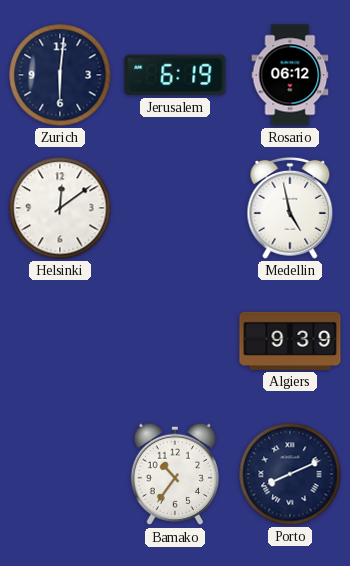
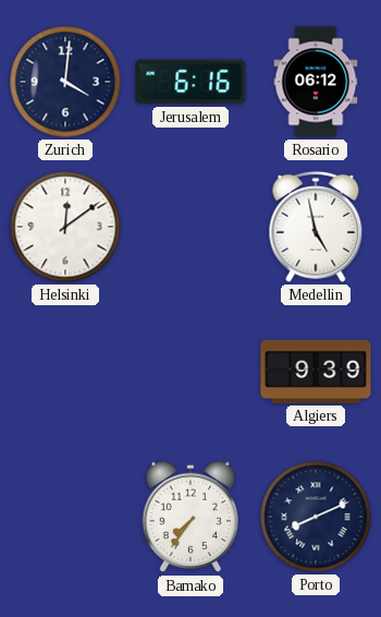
Zurich: 6:01 -> 4:01
Jerusalem: 6:19 -> 6:16
Bamako: 10:36 -> 7:36
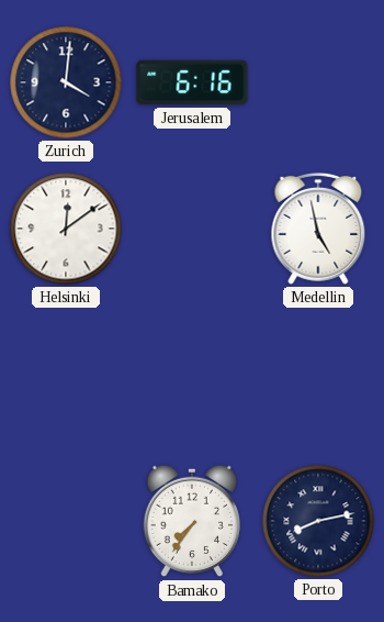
Rosario: 06:12 -> none
Algiers: 9:39 -> none
Porto: 8:11 -> 8:13
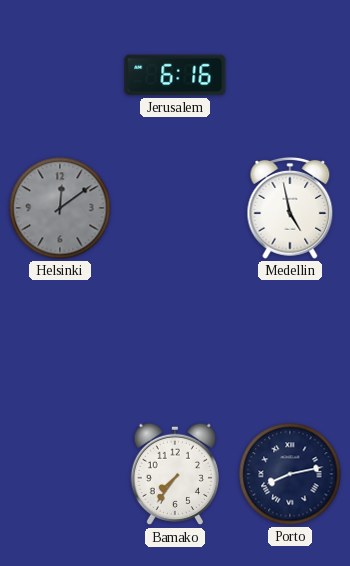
Zurich: 4:01 -> none
Helsinki dial: white -> grey
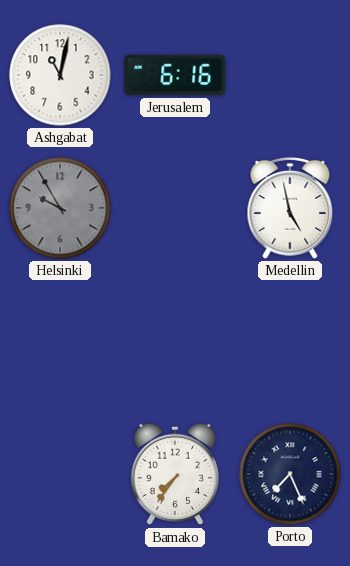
Ashgabat: none -> 11:02
Helsinki: 12:09 -> 9:55
Porto: 8:13 -> 7:26
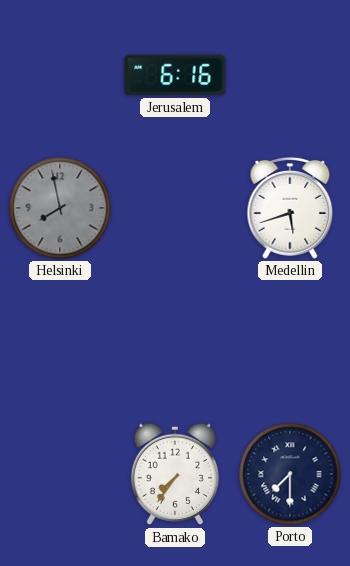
Ashgabat: 11:02 -> none
Helsinki: 9:55 -> 7:58
Medellin: 4:58 -> 5:42
Porto: 7:26 -> 7:30
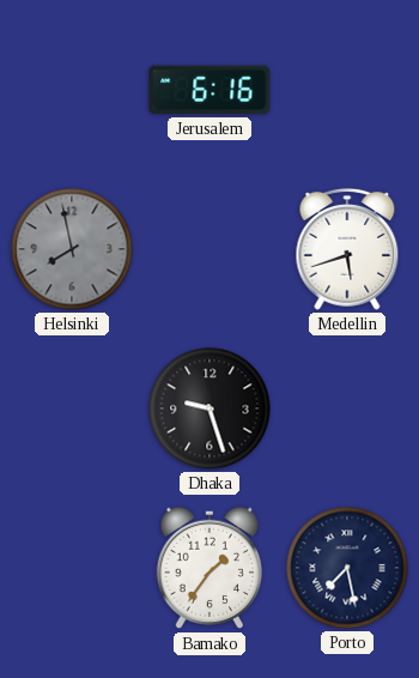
Dhaka: none -> 9:27
Bamako: 7:36 -> 1:36
Porto: 7:30 -> 7:28
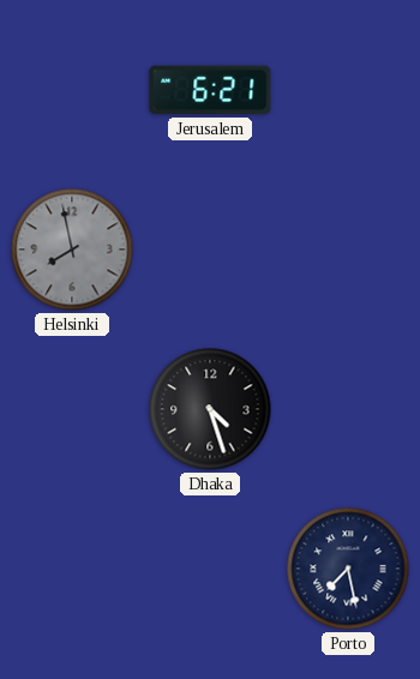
Jerusalem: 6:16 -> 6:21
Medellin: 5:42 -> none
Dhaka: 9:27 -> 4:27
Bamako: 1:36 -> none
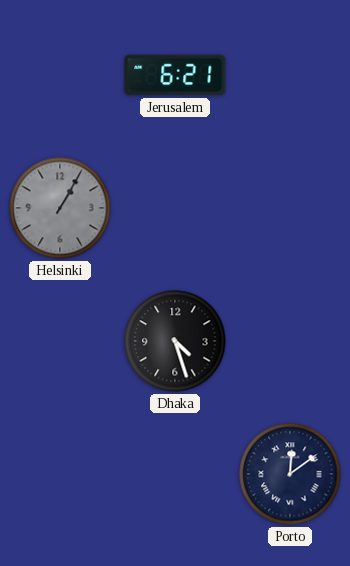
Helsinki: 7:58 -> 1:05
Porto: 7:28 -> 12:09
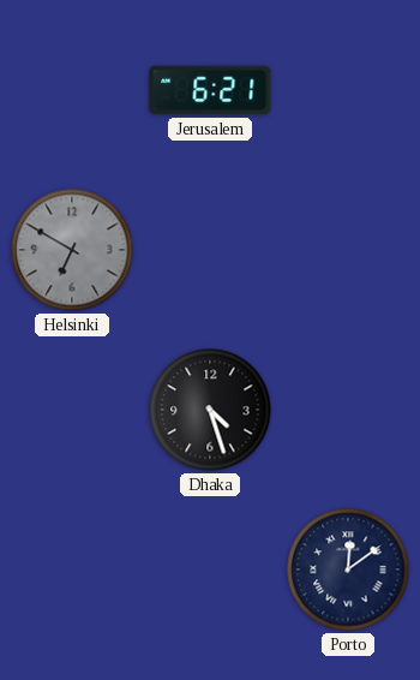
Helsinki: 1:05 -> 6:50
